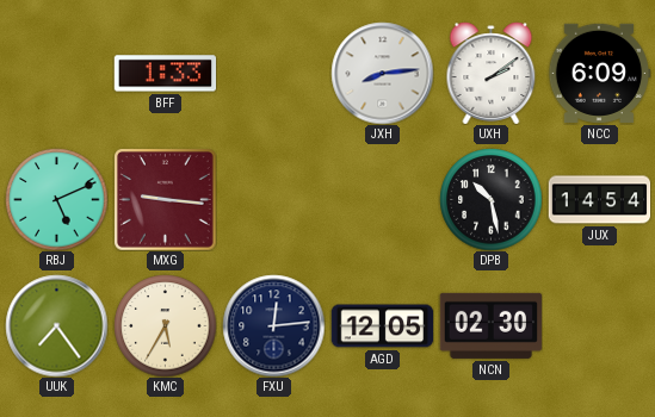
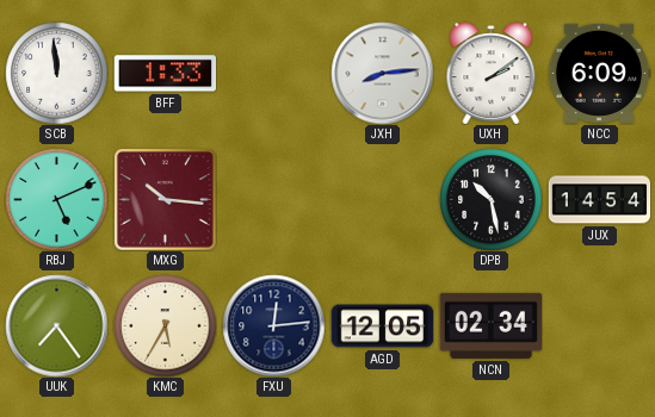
SCB: none -> 11:59
MXG: 9:16 -> 10:16
NCN: 02:30 -> 02:34
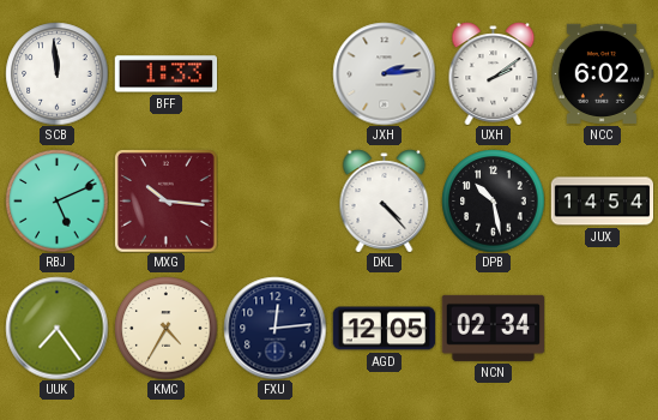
JXH: 8:14 -> 2:14
NCC: 6:09 -> 6:02
DKL: none -> 4:23
KMC: 5:35 -> 4:35
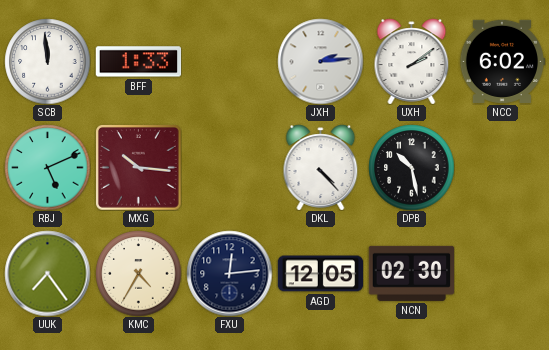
JUX: 14:54 -> none
NCN: 02:34 -> 02:30
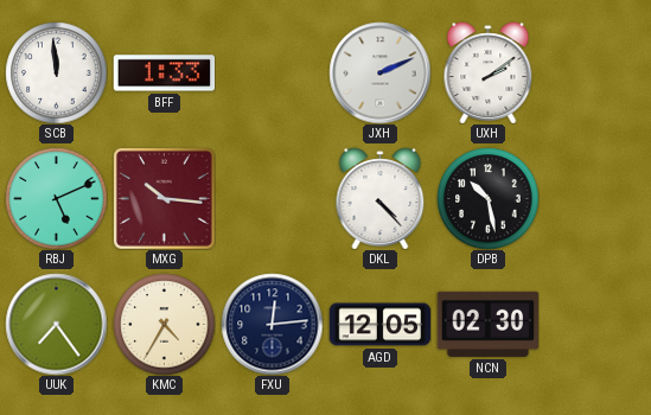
JXH: 2:14 -> 2:11
NCC: 6:02 -> none
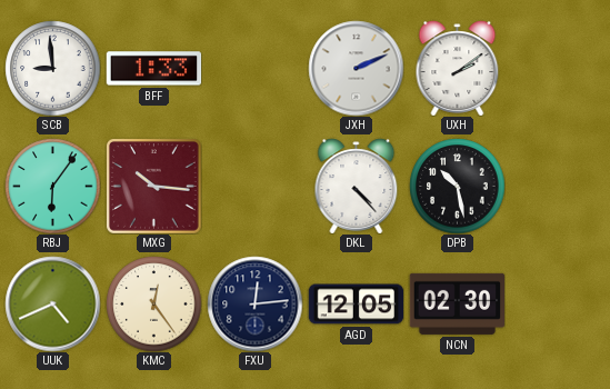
SCB: 11:59 -> 8:59
RBJ: 5:11 -> 6:06
UUK: 7:24 -> 4:41
KMC: 4:35 -> 12:24
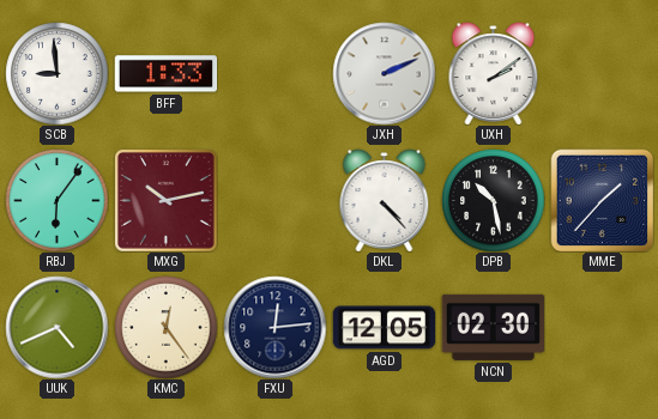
MXG: 10:16 -> 10:13
MME: none -> 1:37
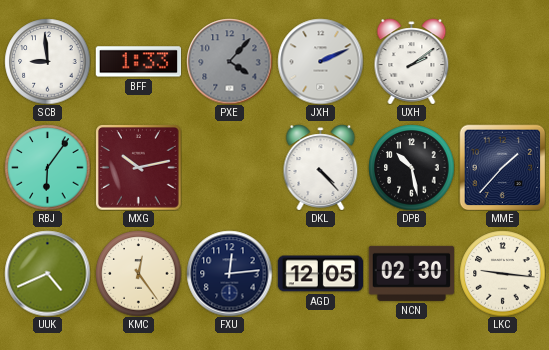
PXE: none -> 4:07
LKC: none -> 9:16
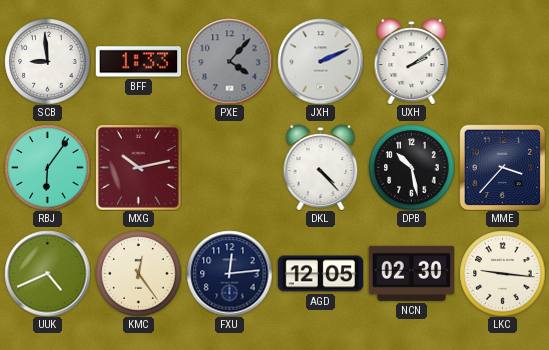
MME: 1:37 -> 3:37
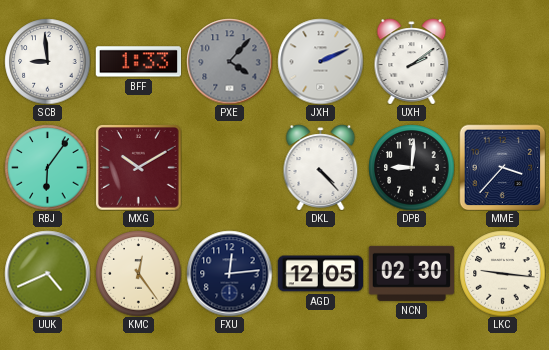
MXG: 10:13 -> 10:10
DPB: 10:28 -> 9:01
